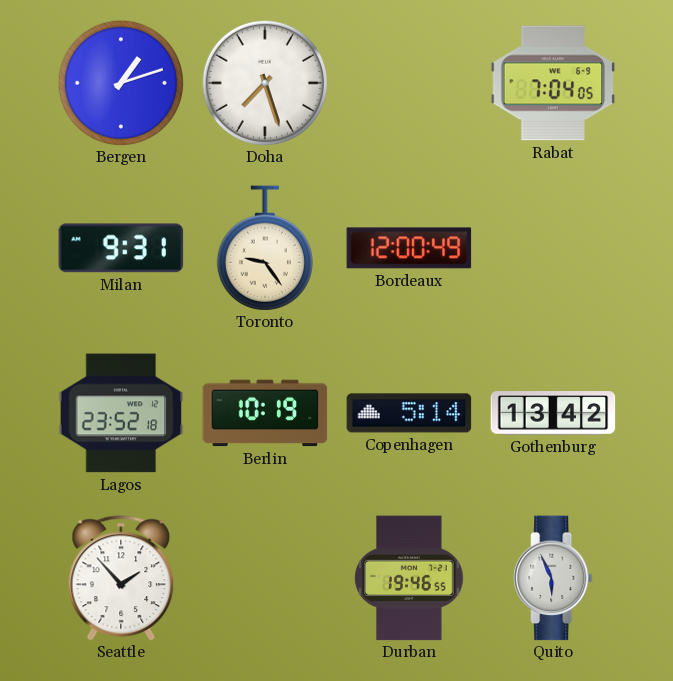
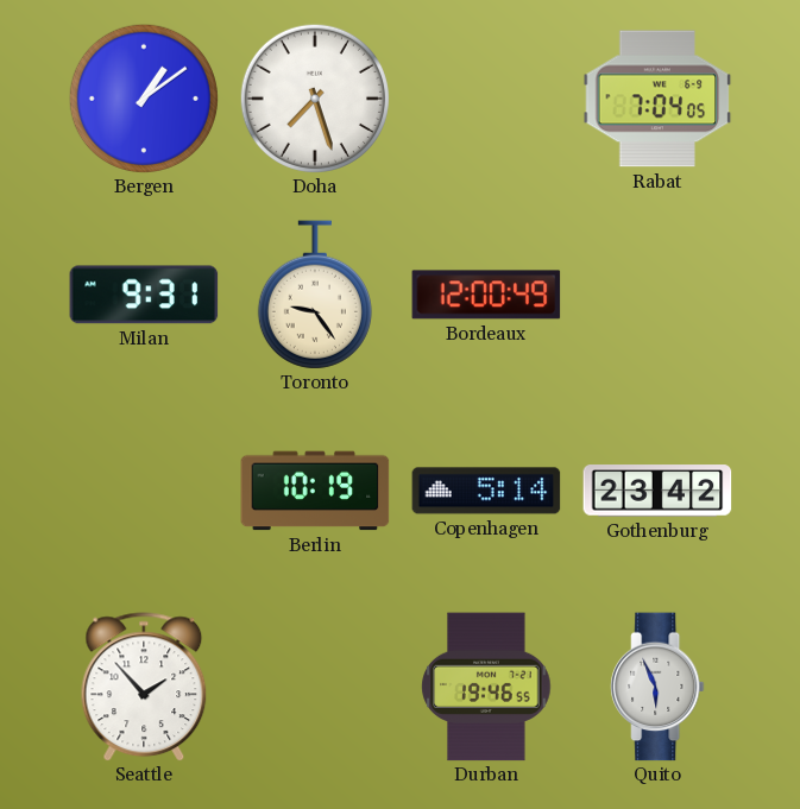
Bergen: 1:12 -> 1:09
Lagos: 23:52 -> none
Gothenburg: 13:42 -> 23:42
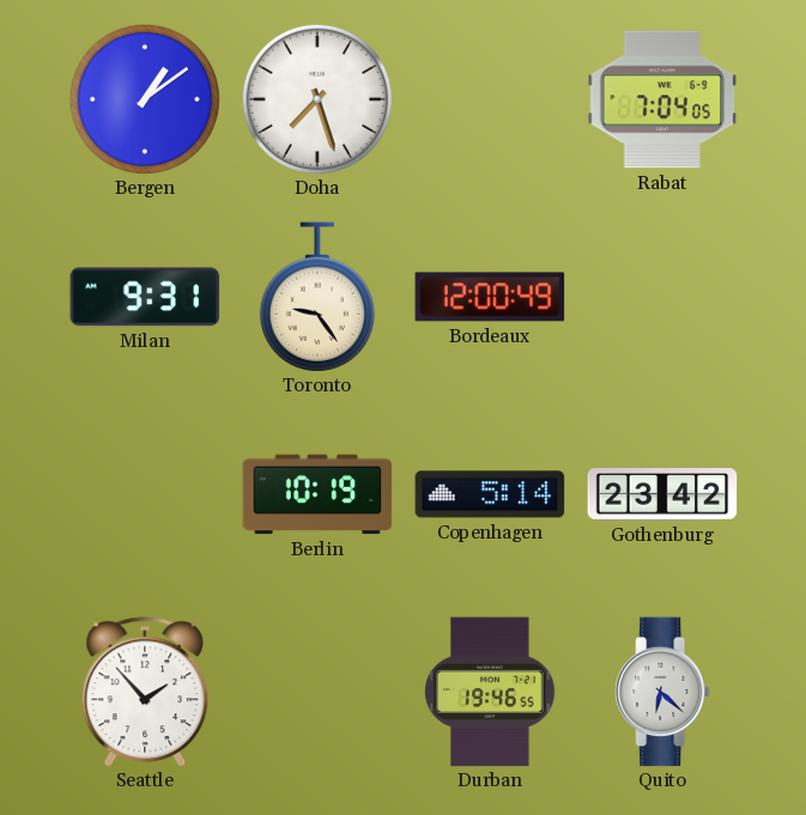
Quito: 5:56 -> 6:22
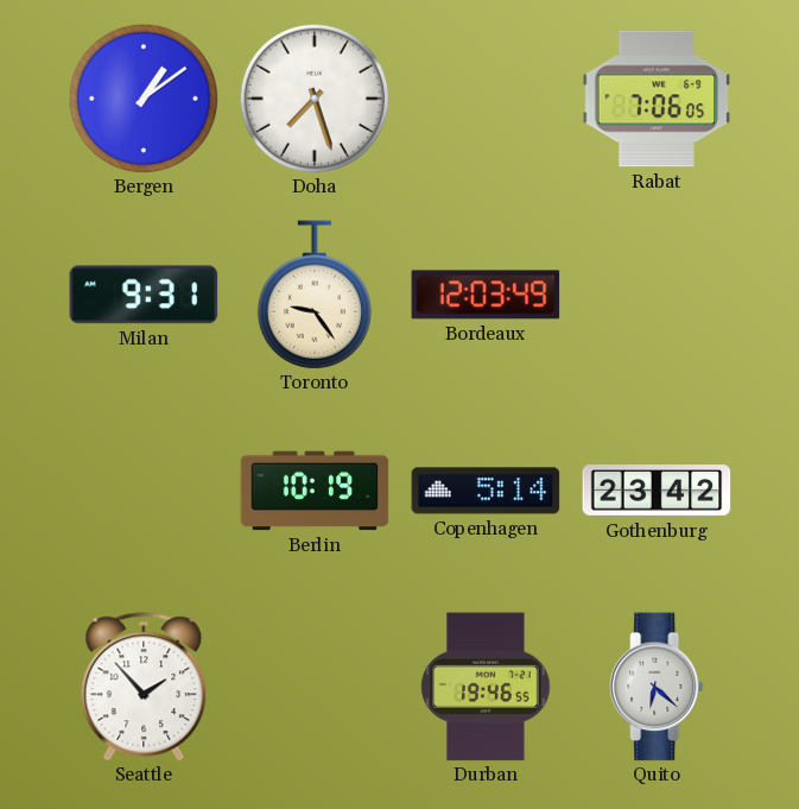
Rabat: 7:04 -> 7:06
Bordeaux: 12:00 -> 12:03
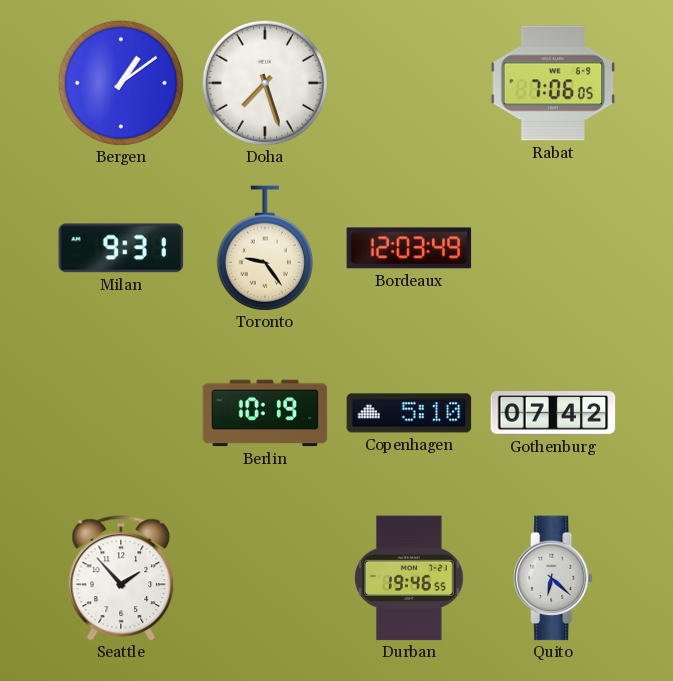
Copenhagen: 5:14 -> 5:10
Gothenburg: 23:42 -> 07:42
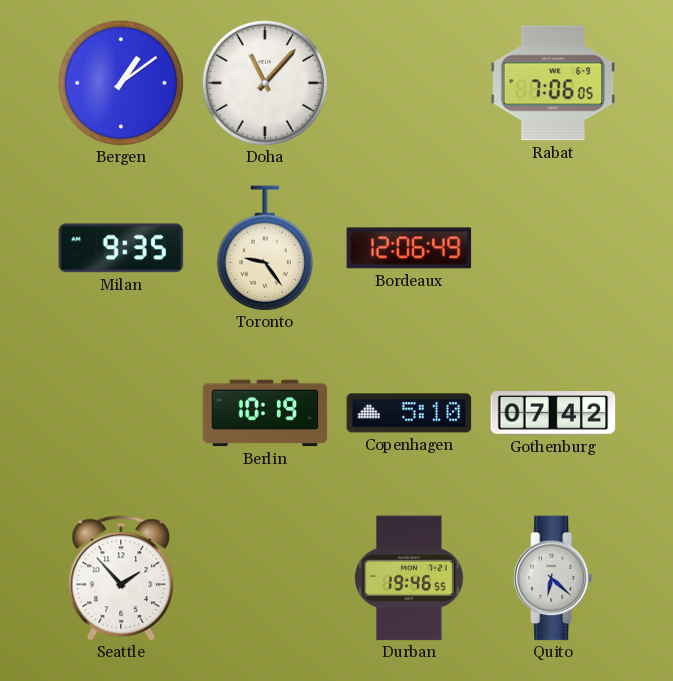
Doha: 7:27 -> 11:07
Milan: 9:31 -> 9:35
Bordeaux: 12:03 -> 12:06
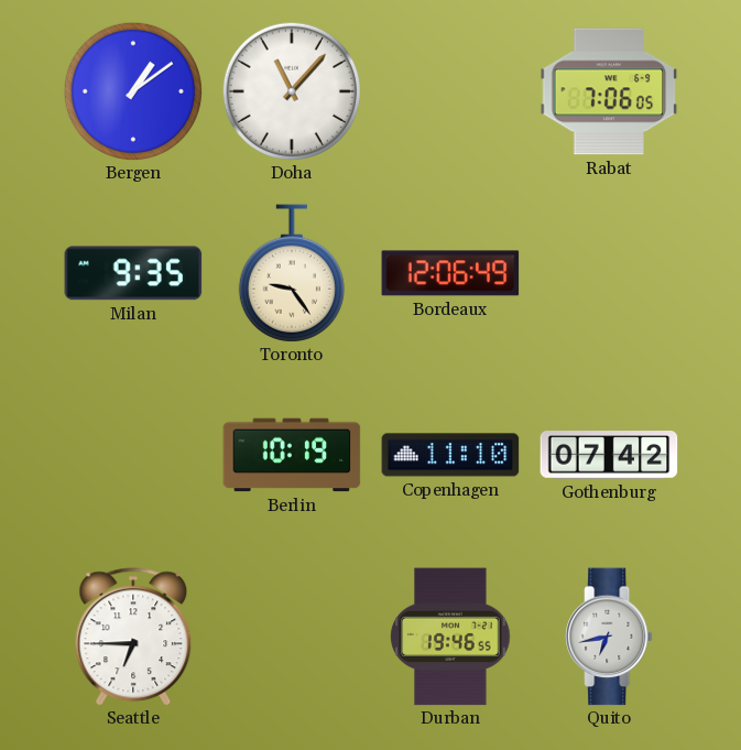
Copenhagen: 5:10 -> 11:10
Seattle: 1:53 -> 6:45
Quito: 6:22 -> 6:43
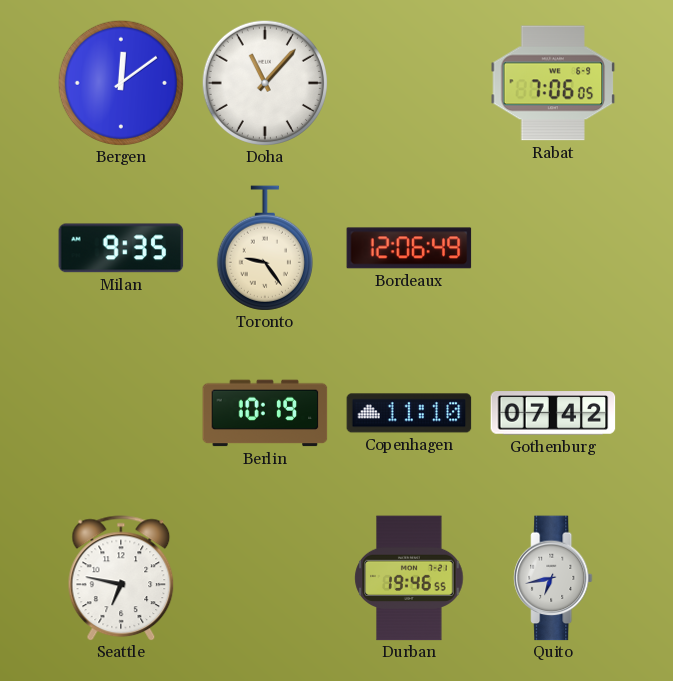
Bergen: 1:09 -> 12:09
Seattle: 6:45 -> 6:47
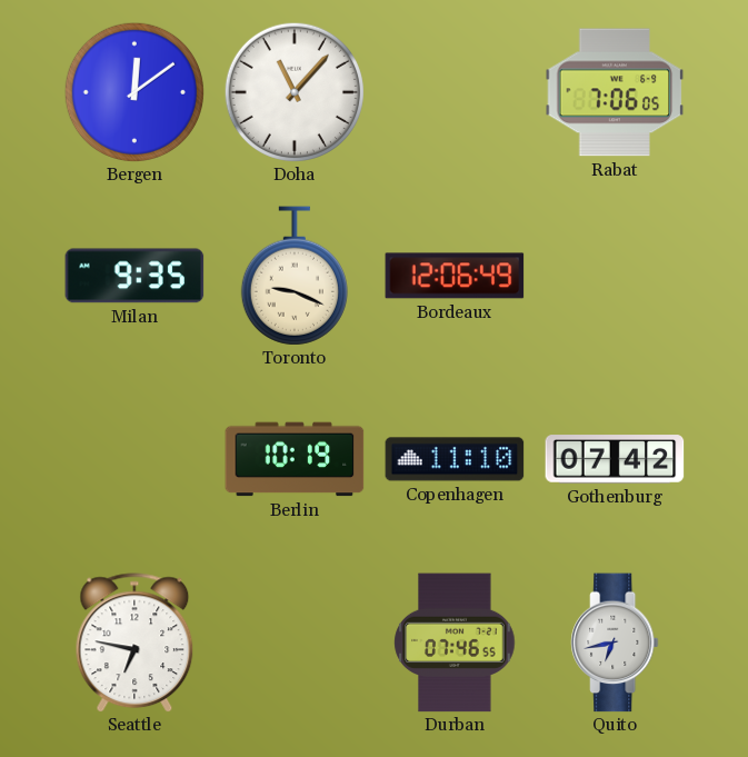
Toronto: 9:24 -> 9:19
Durban: 19:46 -> 07:46
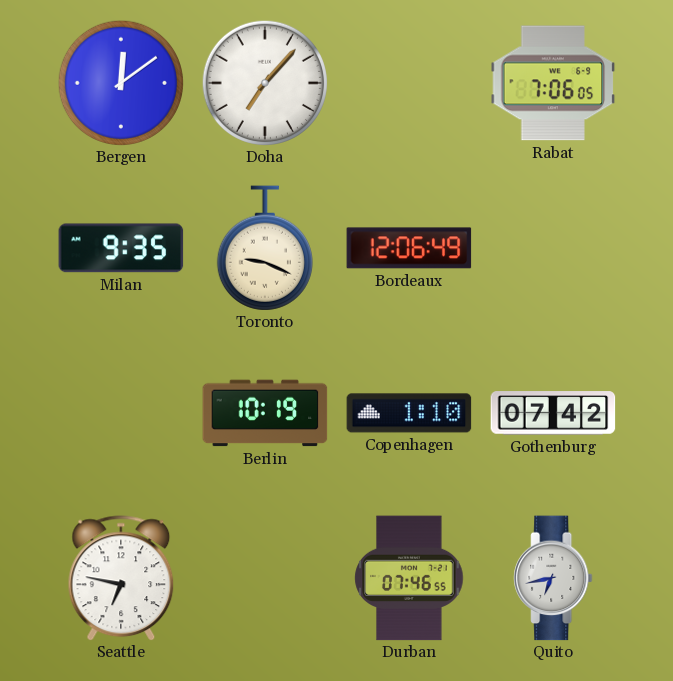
Doha: 11:07 -> 7:07
Copenhagen: 11:10 -> 1:10
